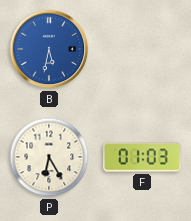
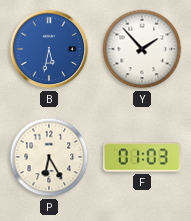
Y: none -> 1:53
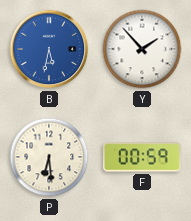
P: 6:25 -> 6:29
F: 01:03 -> 00:59
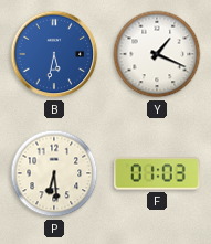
Y: 1:53 -> 1:19
F: 00:59 -> 01:03
